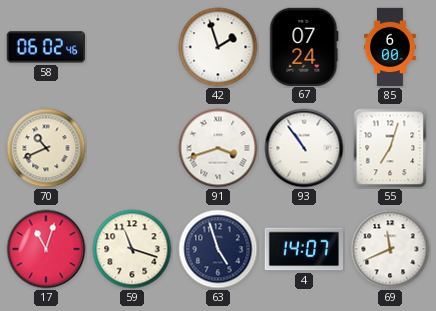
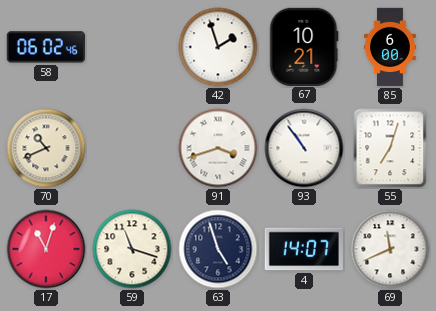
67: 07:24 -> 10:21
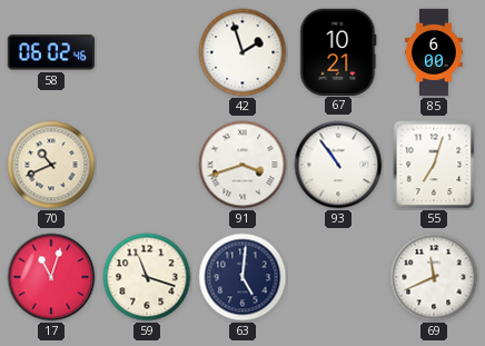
63: 4:57 -> 5:01
4: 14:07 -> none
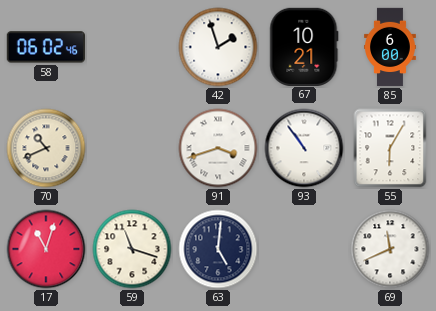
55: 7:03 -> 6:05
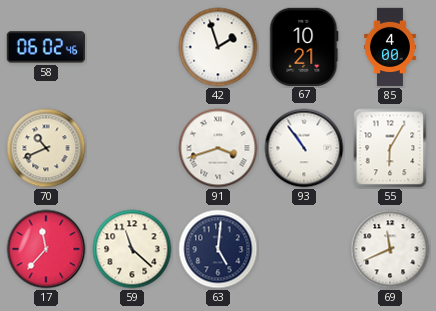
85: 6:00 -> 4:00
17: 11:03 -> 11:37
59: 11:18 -> 11:22
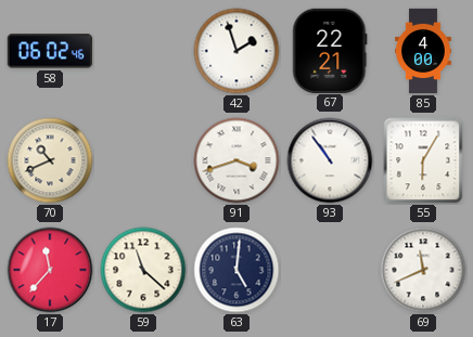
67: 10:21 -> 22:21
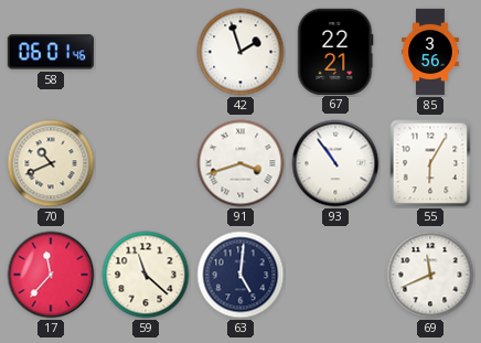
58: 06:02 -> 06:01
85: 4:00 -> 3:56
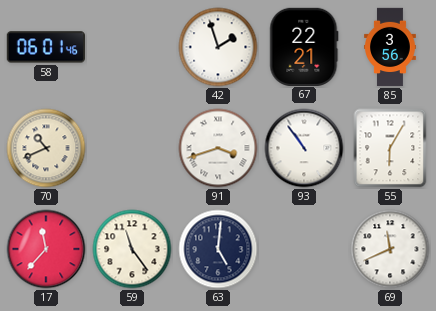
59: 11:22 -> 11:24
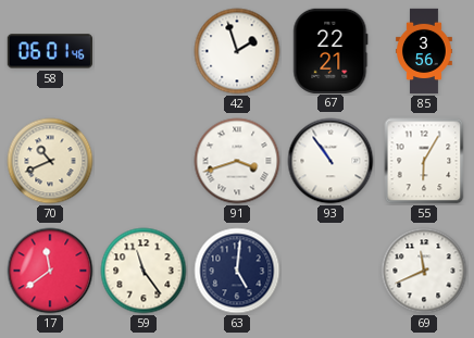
17: 11:37 -> 11:39
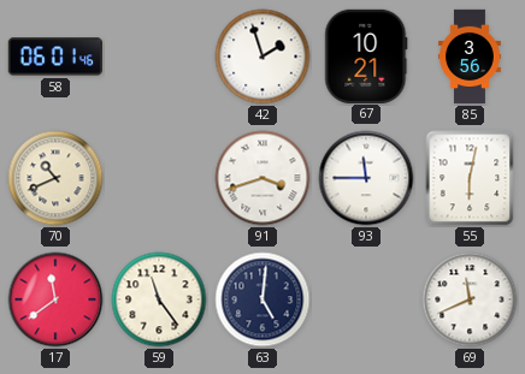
67: 22:21 -> 10:21
93: 10:54 -> 11:45
55: 6:05 -> 6:02
